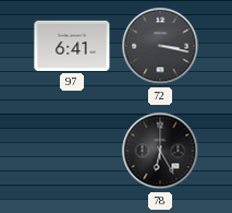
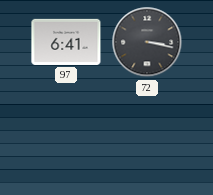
78: 6:25 -> none
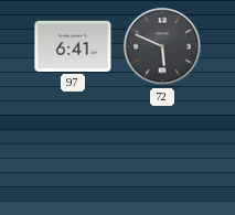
72: 3:17 -> 5:49
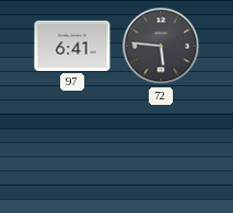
72: 5:49 -> 5:46
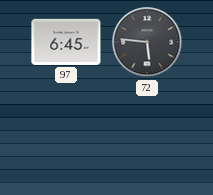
97: 6:41 -> 6:45
